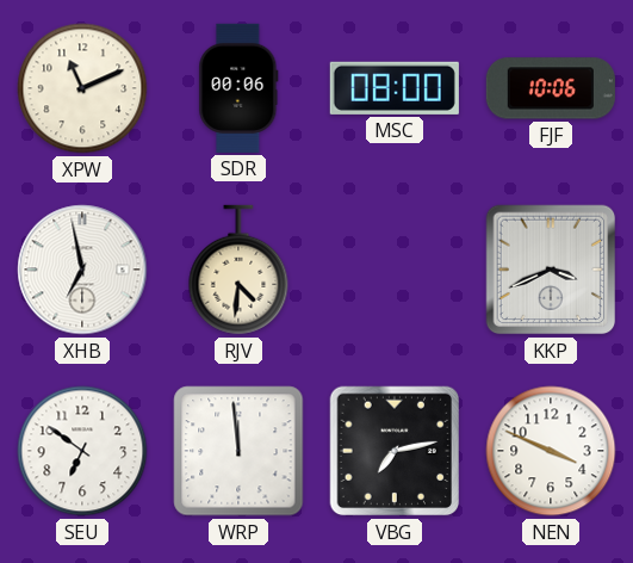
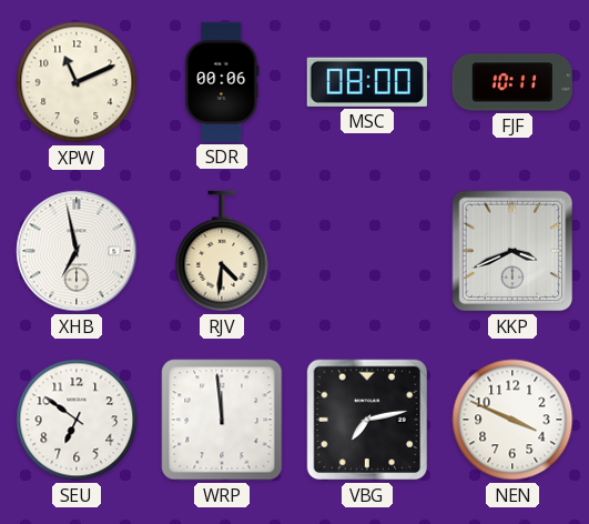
FJF: 10:06 -> 10:11
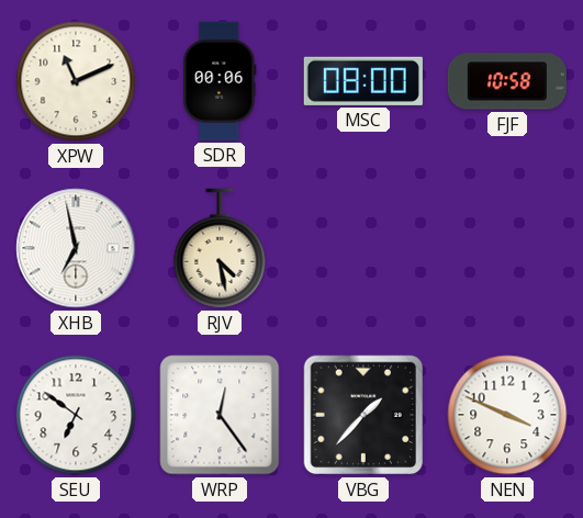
FJF: 10:11 -> 10:58
RJV: 4:31 -> 4:28
KKP: 3:41 -> none
WRP: 11:59 -> 12:24
VBG: 7:13 -> 1:37
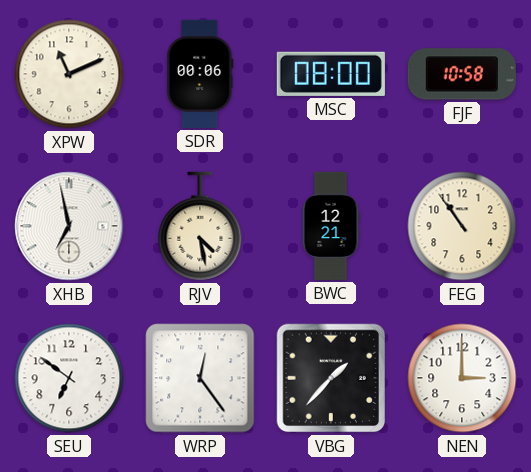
BWC: none -> 12:21
FEG: none -> 10:54
NEN: 3:49 -> 3:00
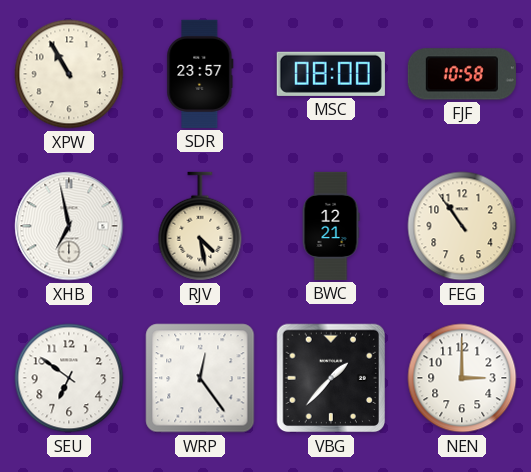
XPW: 11:11 -> 10:55
SDR: 00:06 -> 23:57
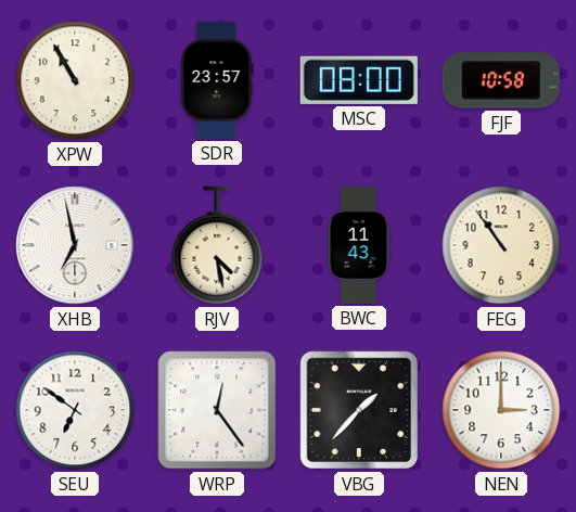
BWC: 12:21 -> 11:43
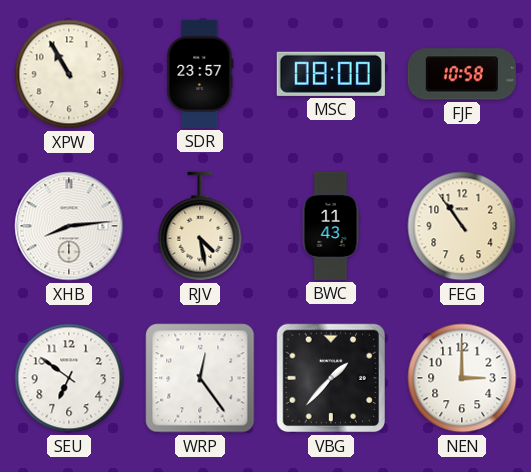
XHB: 6:58 -> 8:14
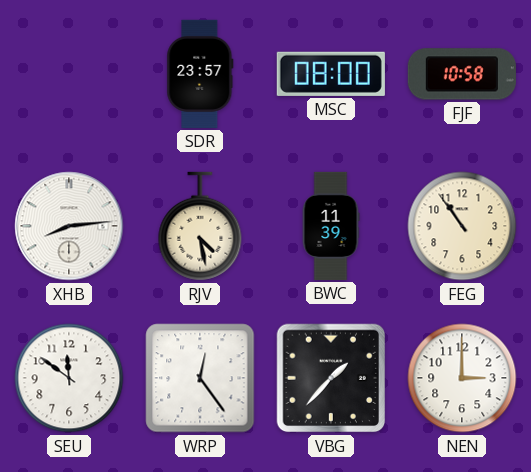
XPW: 10:55 -> none
BWC: 11:43 -> 11:39
SEU: 6:51 -> 11:51
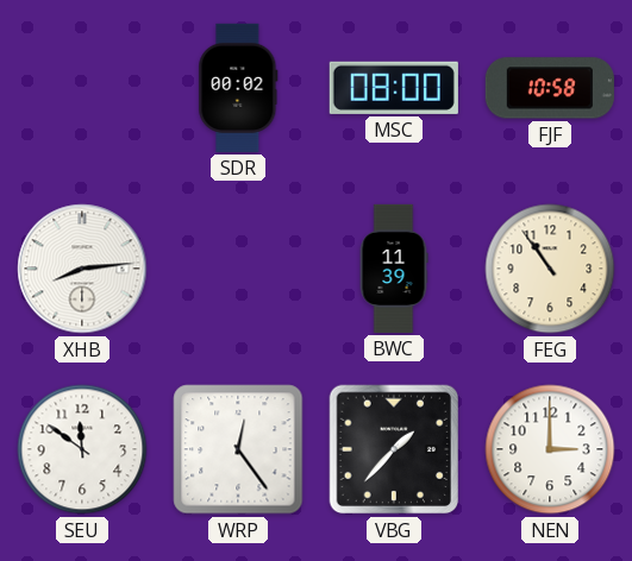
SDR: 23:57 -> 00:02
RJV: 4:28 -> none
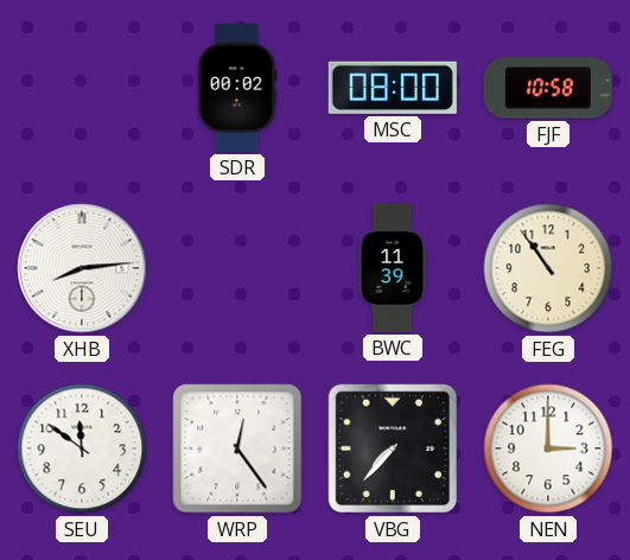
VBG: 1:37 -> 7:37
